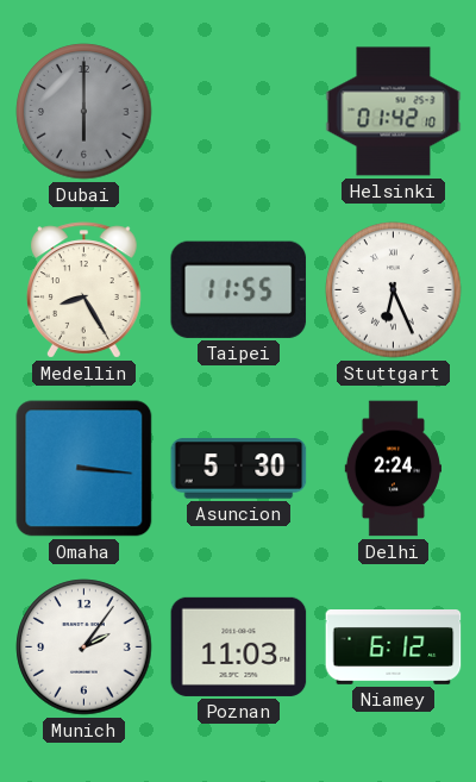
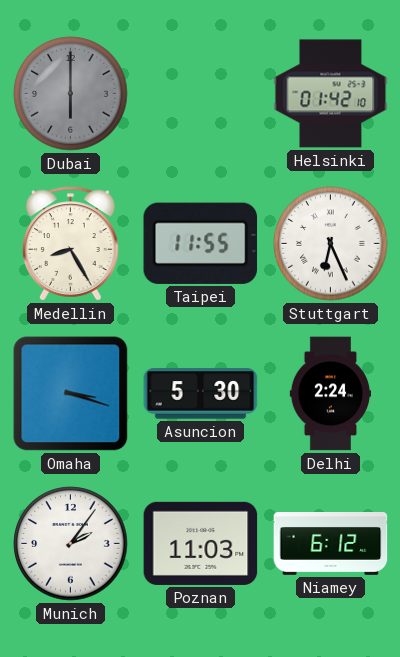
Omaha: 3:16 -> 3:18
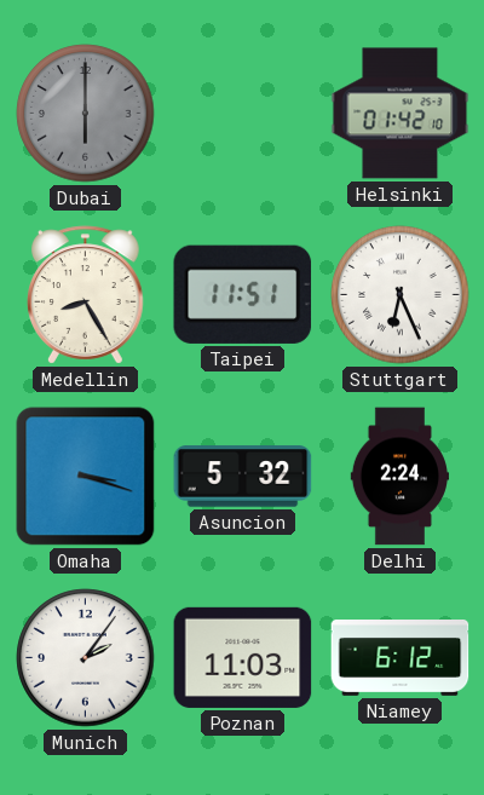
Taipei: 11:55 -> 11:51
Asuncion: 5:30 -> 5:32
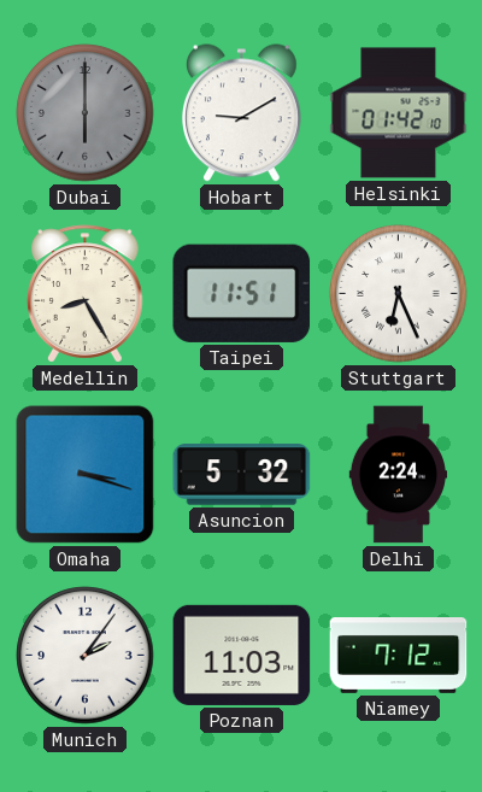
Hobart: none -> 9:10
Niamey: 6:12 -> 7:12
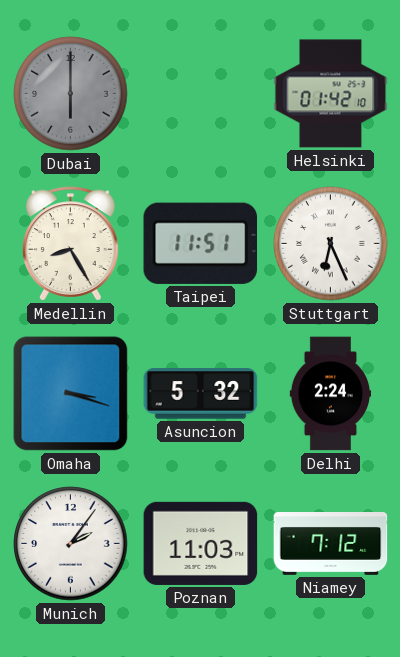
Hobart: 9:10 -> none
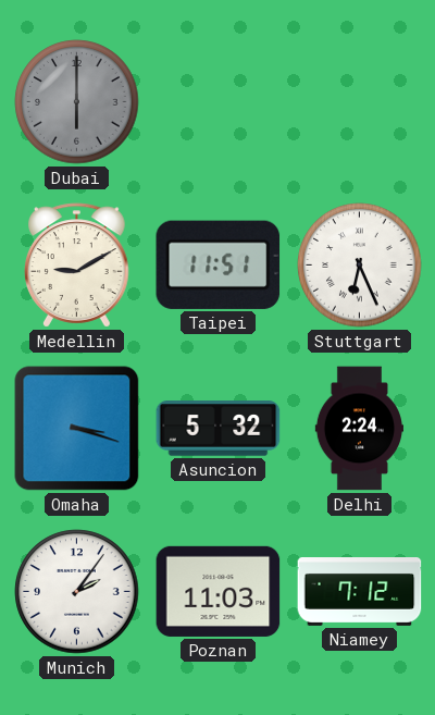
Helsinki: 01:42 -> none
Medellin: 8:25 -> 9:10
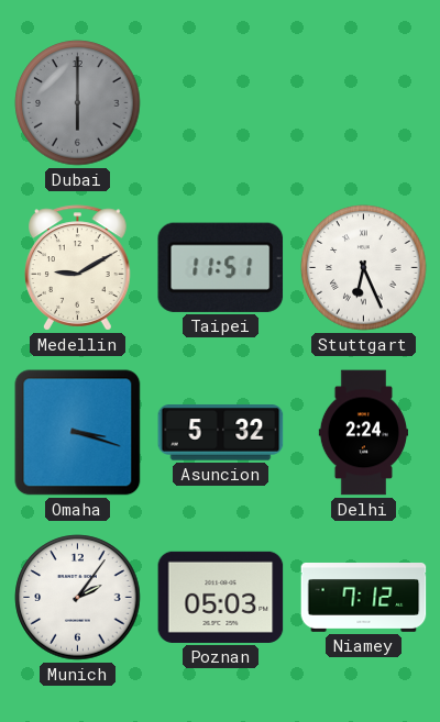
Poznan: 11:03 -> 05:03
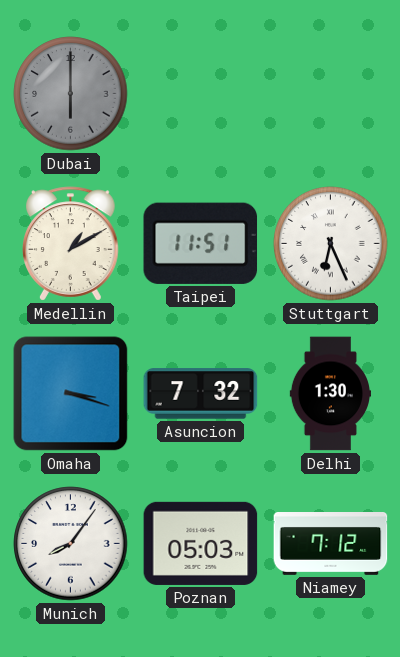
Medellin: 9:10 -> 1:10
Asuncion: 5:32 -> 7:32
Delhi: 2:24 -> 1:30
Munich: 2:06 -> 8:06
